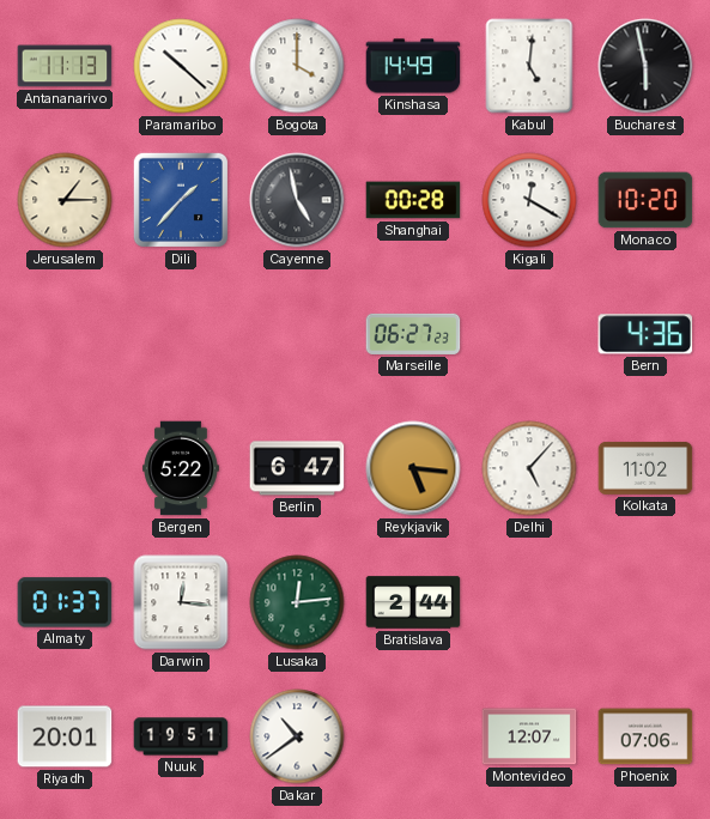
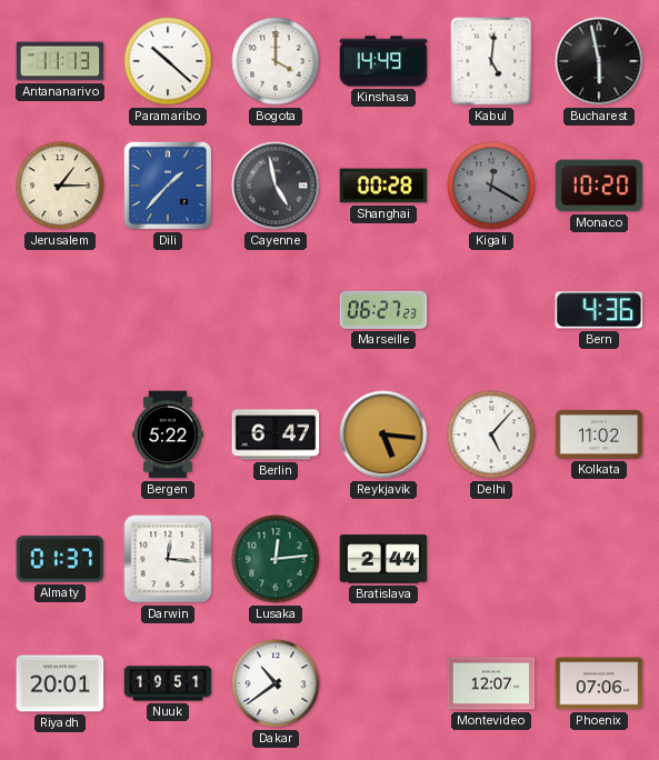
Kigali dial: white -> grey
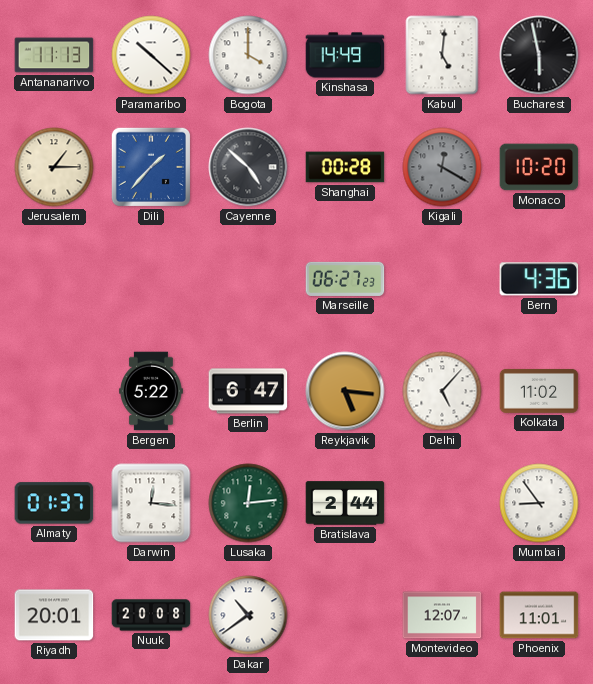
Cayenne: 4:58 -> 4:52
Mumbai: none -> 8:54
Nuuk: 19:51 -> 20:08
Phoenix: 07:06 -> 11:01
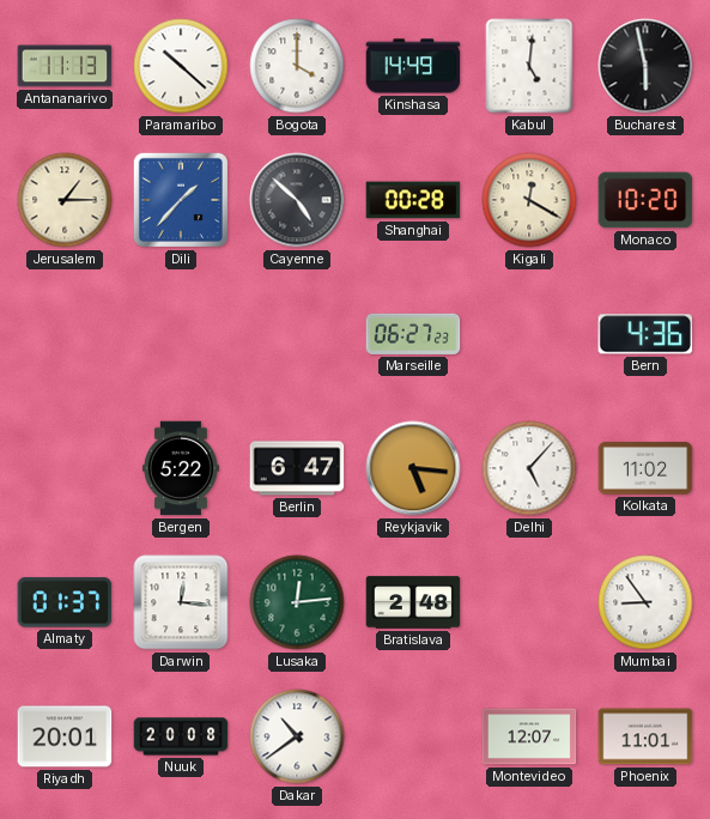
Kigali dial: grey -> cream
Bratislava: 2:44 -> 2:48
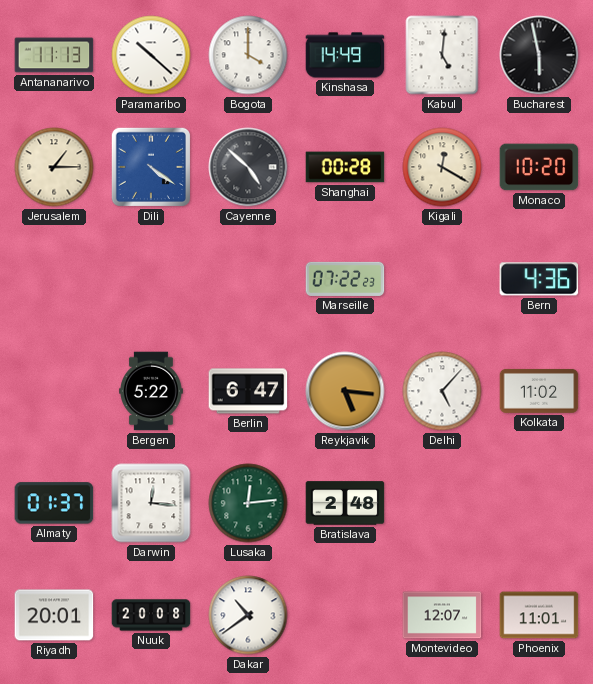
Dili: 1:37 -> 4:21
Marseille: 06:27 -> 07:22
Mumbai: 8:54 -> none
